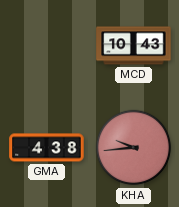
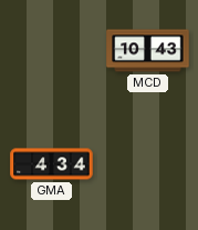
GMA: 4:38 -> 4:34
KHA: 9:44 -> none
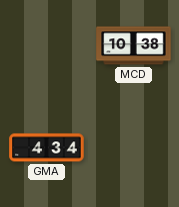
MCD: 10:43 -> 10:38
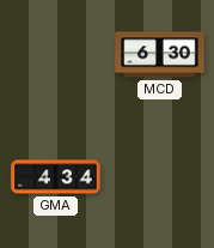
MCD: 10:38 -> 6:30
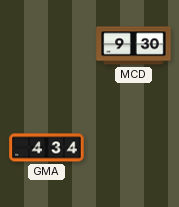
MCD: 6:30 -> 9:30
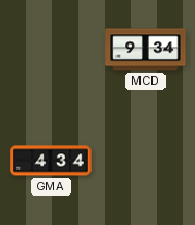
MCD: 9:30 -> 9:34
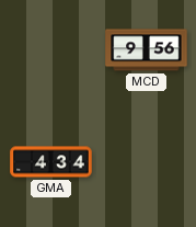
MCD: 9:34 -> 9:56
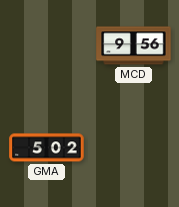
GMA: 4:34 -> 5:02
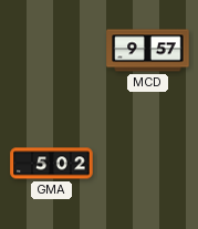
MCD: 9:56 -> 9:57
